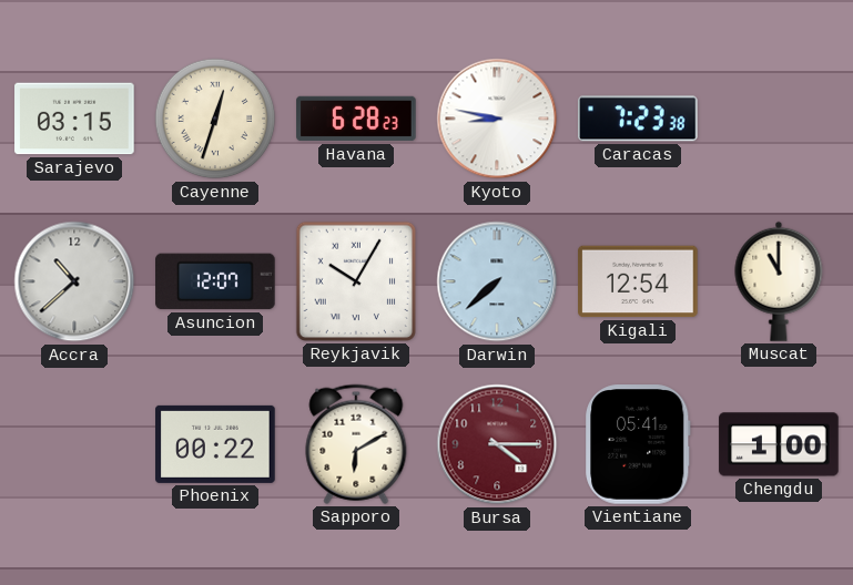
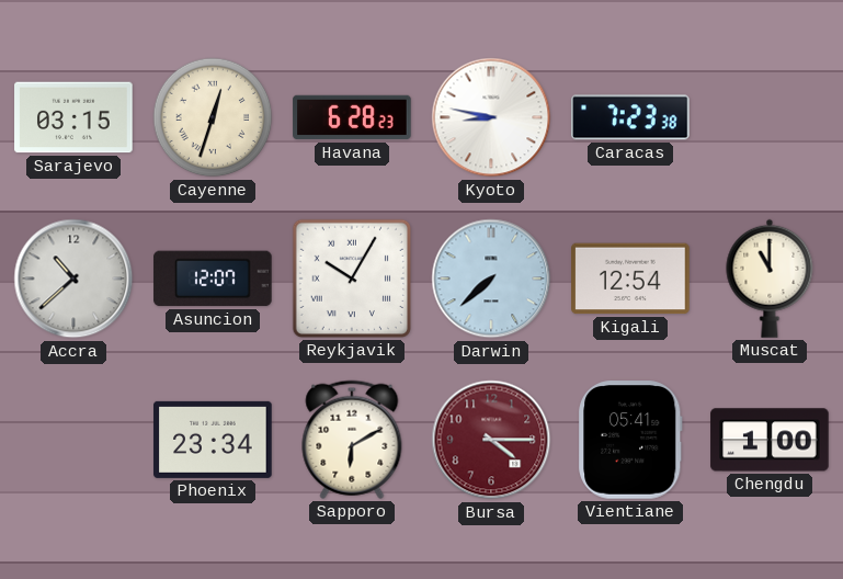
Phoenix: 00:22 -> 23:34
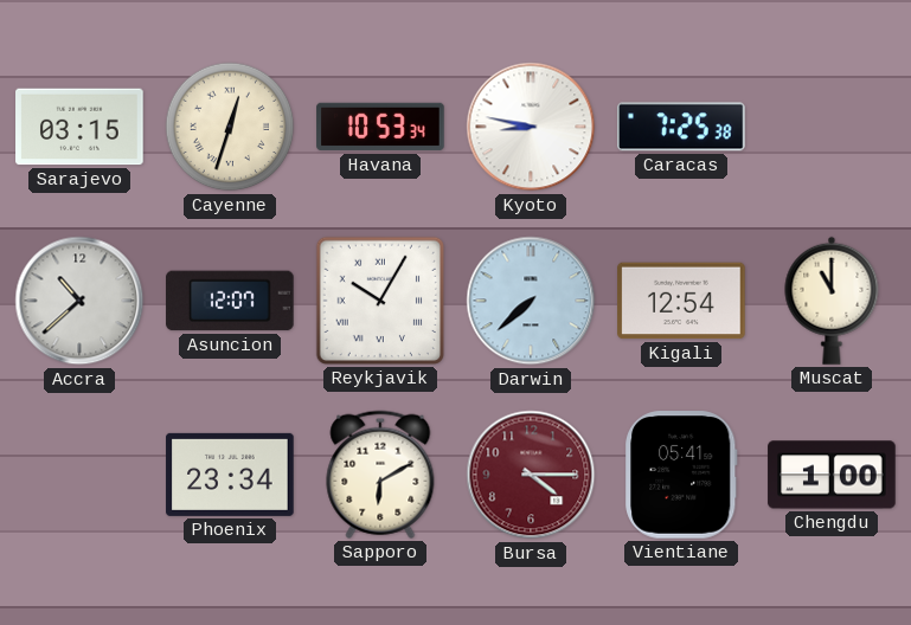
Havana: 6:28 -> 10:53
Caracas: 7:23 -> 7:25
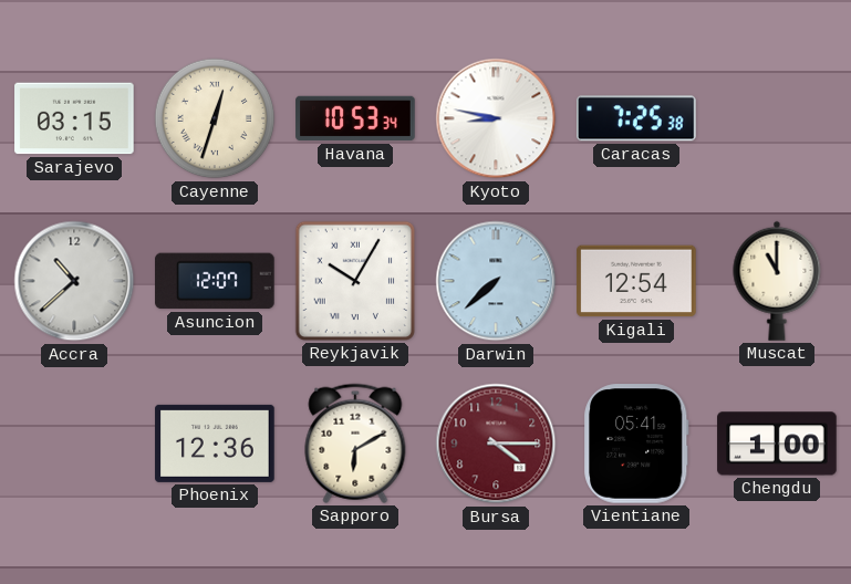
Phoenix: 23:34 -> 12:36
